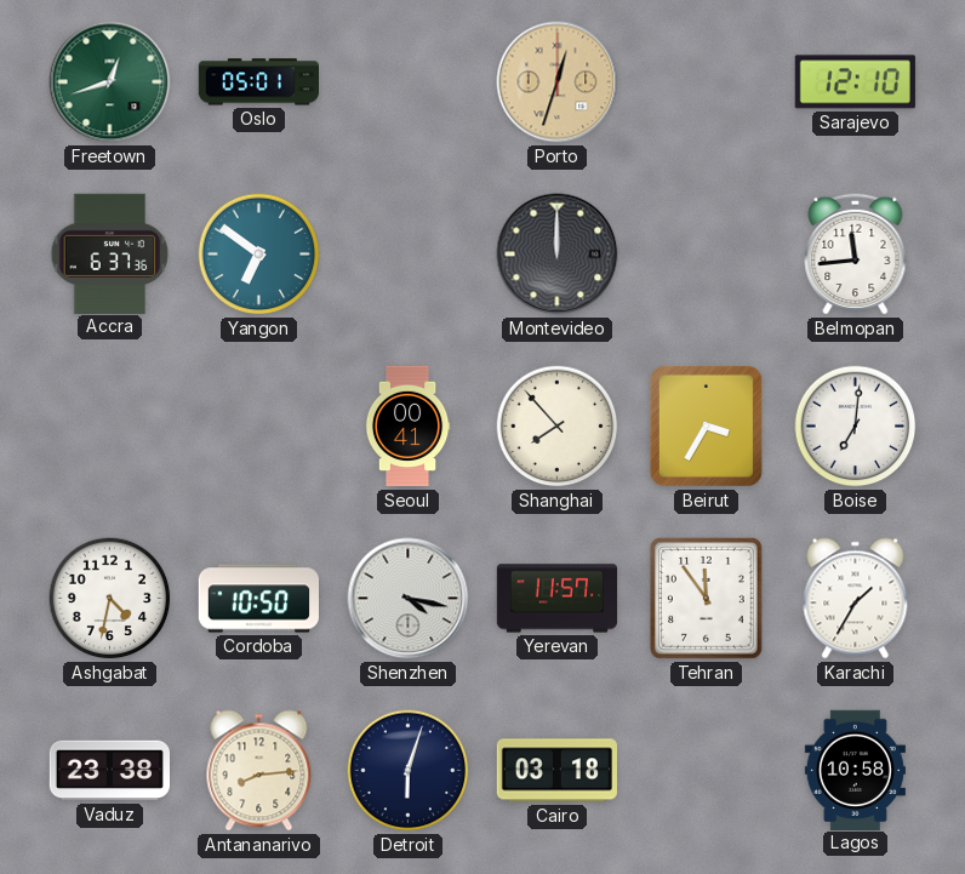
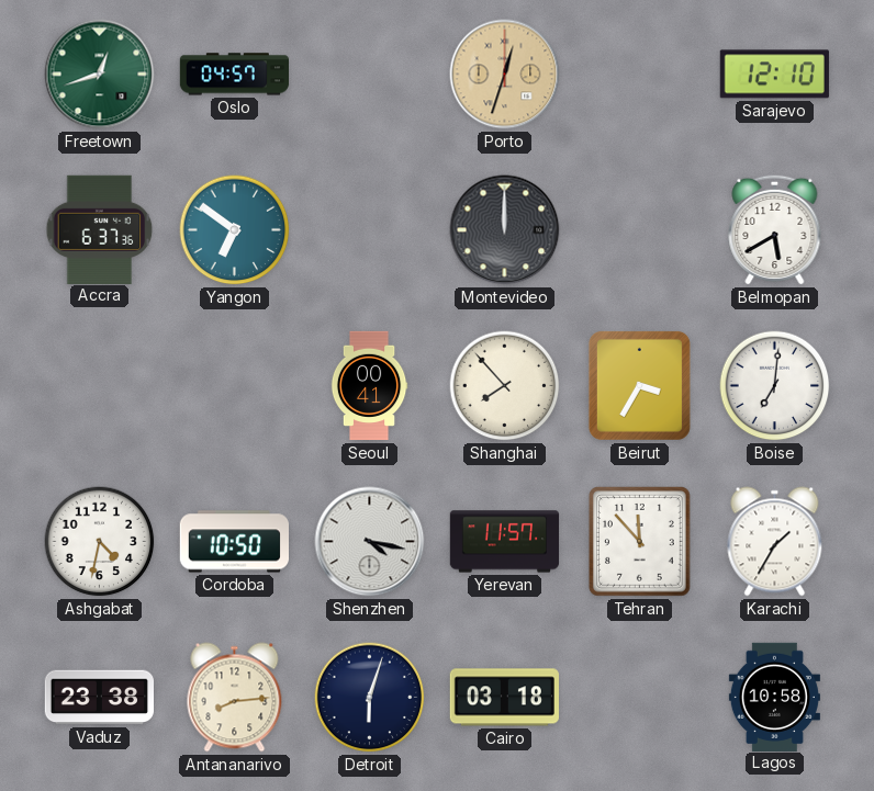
Oslo: 05:01 -> 04:57
Belmopan: 11:44 -> 5:40
Tehran: 11:54 -> 11:53
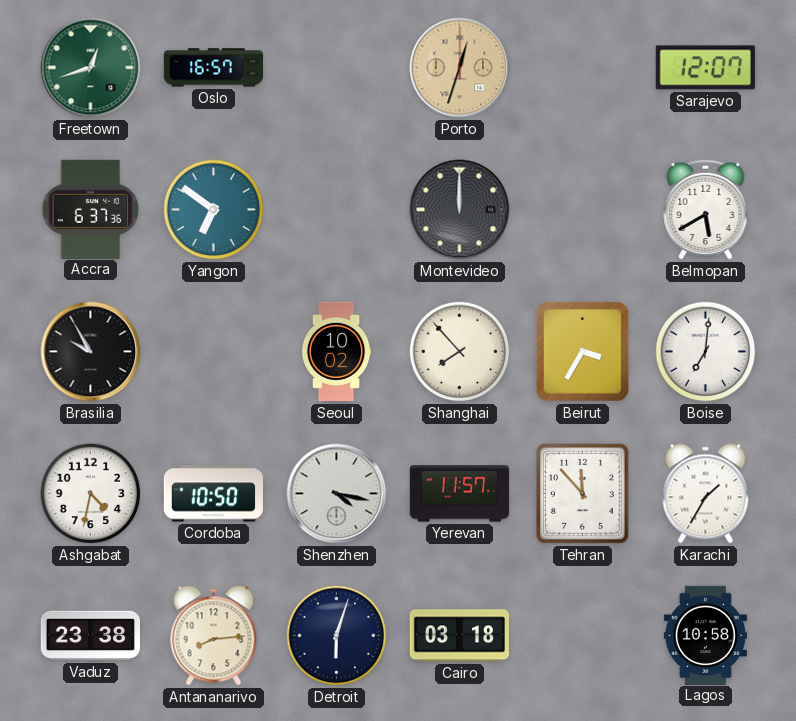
Oslo: 04:57 -> 16:57
Sarajevo: 12:10 -> 12:07
Brasilia: none -> 9:55
Seoul: 00:41 -> 10:02
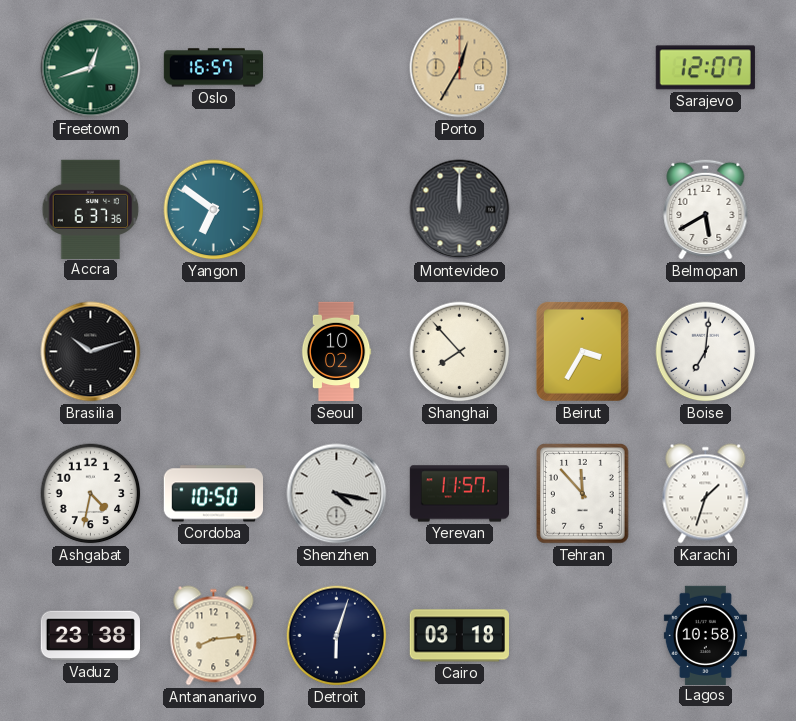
Porto: 12:33 -> 12:35
Brasilia: 9:55 -> 10:12
Karachi: 1:35 -> 1:33
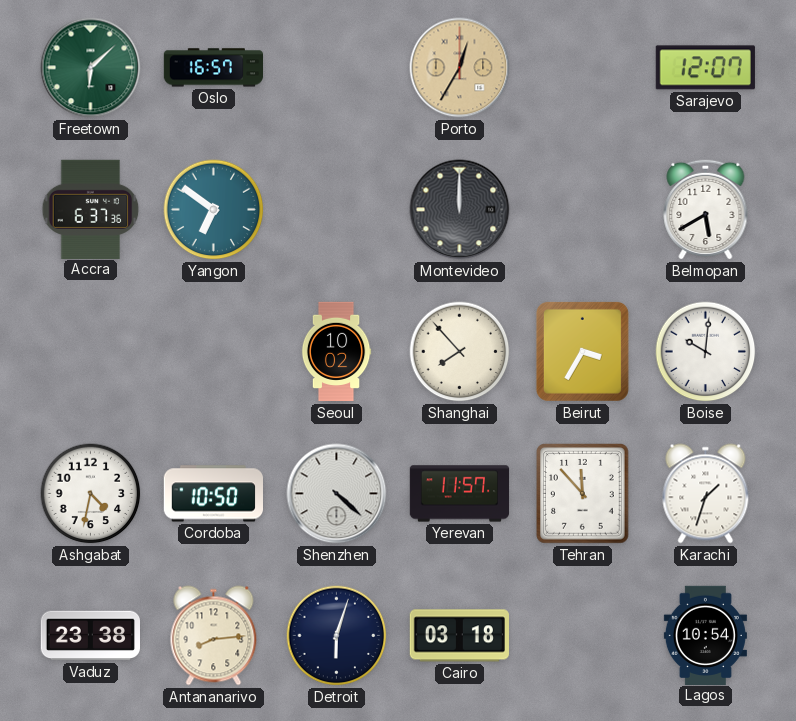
Freetown: 12:42 -> 6:08
Brasilia: 10:12 -> none
Boise: 7:01 -> 10:01
Shenzhen: 4:17 -> 4:22
Lagos: 10:58 -> 10:54
